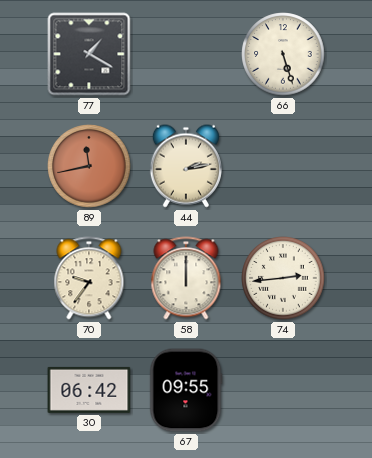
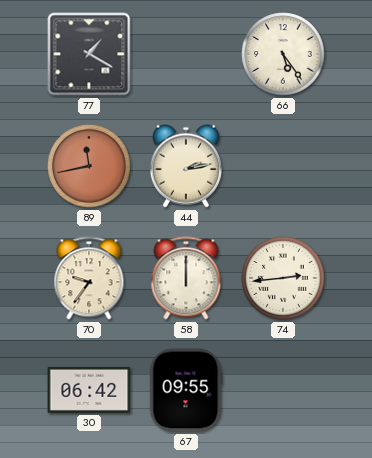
66: 5:27 -> 5:24
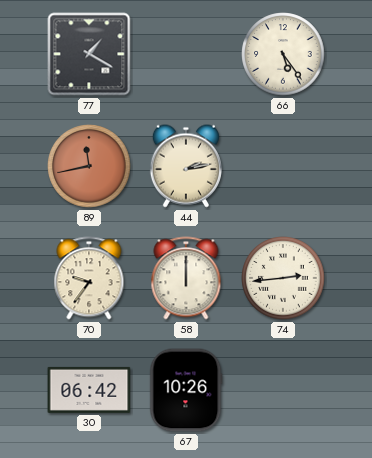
67: 09:55 -> 10:26
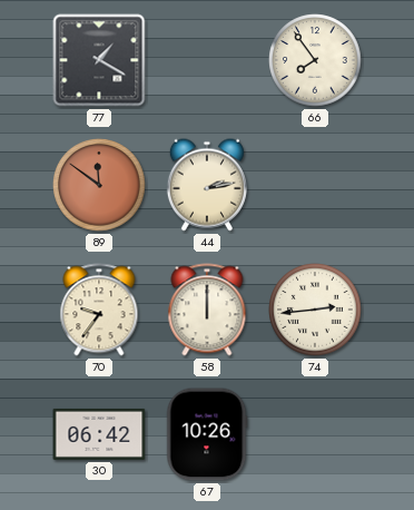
66: 5:24 -> 7:54
89: 11:43 -> 11:51
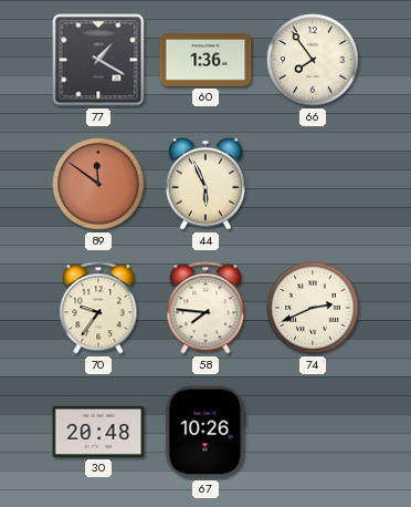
60: none -> 1:36
44: 2:13 -> 5:56
58: 12:00 -> 7:46
74: 2:44 -> 2:41
30: 06:42 -> 20:48
